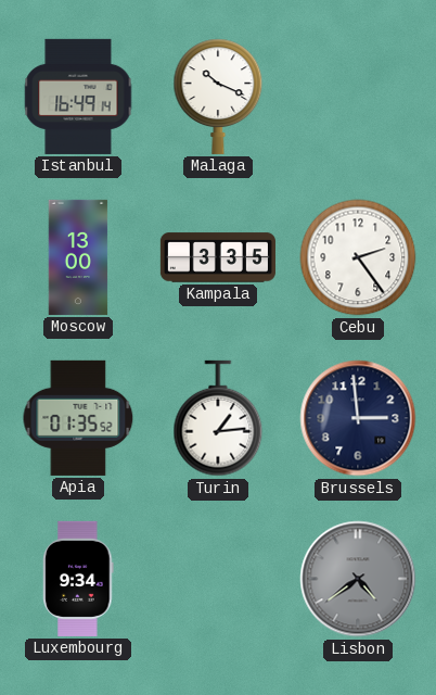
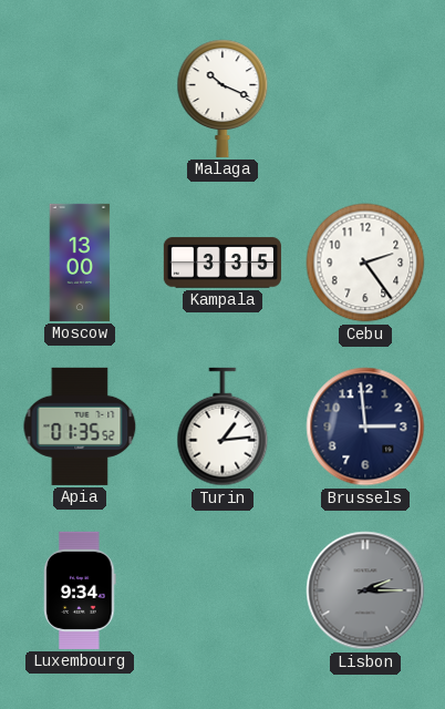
Istanbul: 16:49 -> none
Lisbon: 4:39 -> 2:15
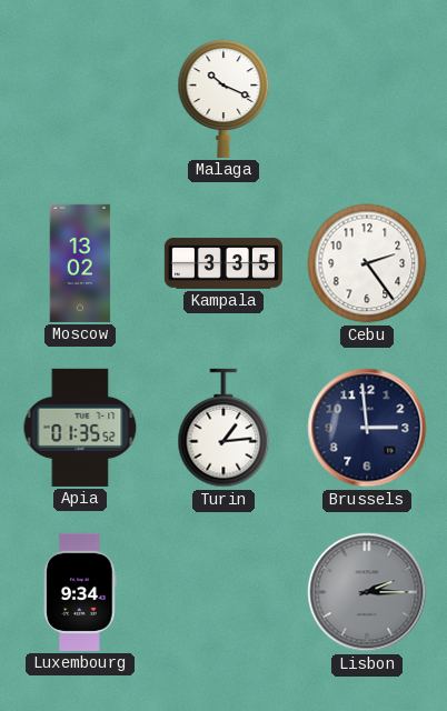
Moscow: 13:00 -> 13:02
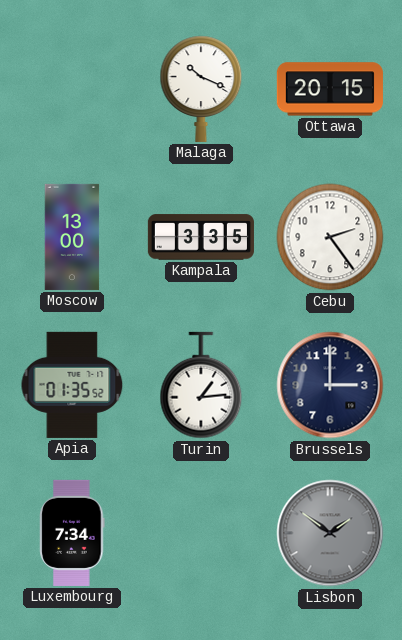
Ottawa: none -> 20:15
Moscow: 13:02 -> 13:00
Brussels: 2:59 -> 3:00
Luxembourg: 9:34 -> 7:34
Lisbon: 2:15 -> 1:51
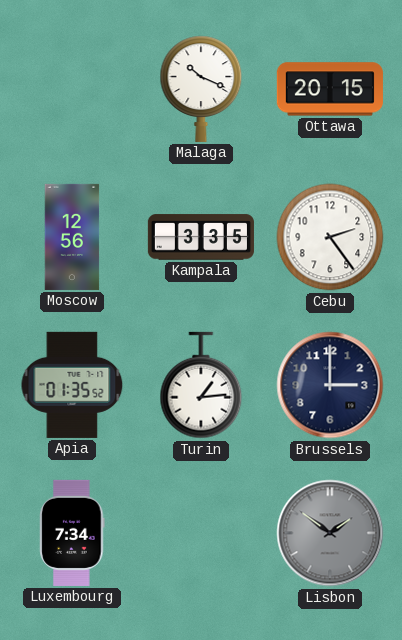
Moscow: 13:00 -> 12:56
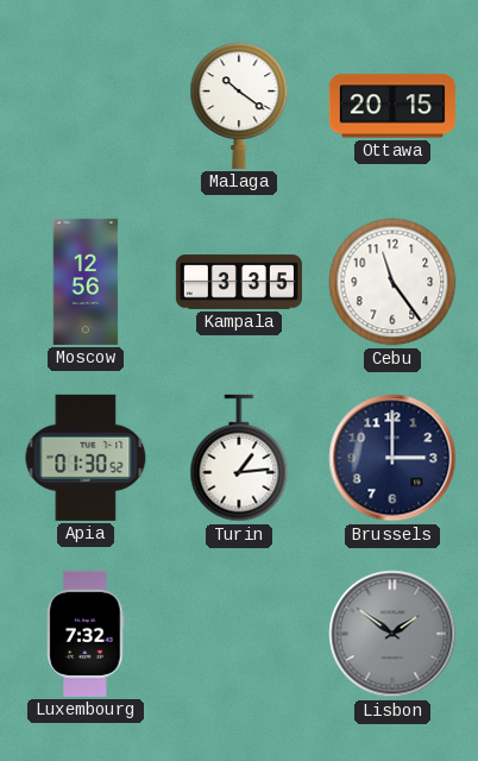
Malaga: 10:19 -> 10:21
Cebu: 2:24 -> 11:24
Apia: 01:35 -> 01:30
Luxembourg: 7:34 -> 7:32
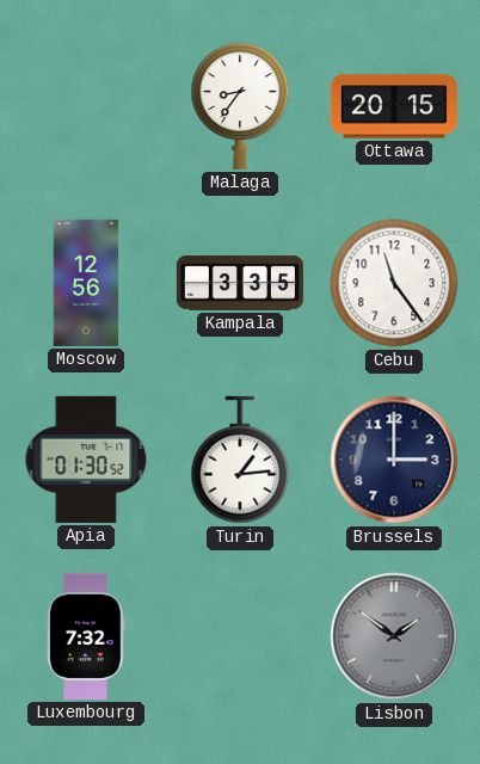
Malaga: 10:21 -> 8:36
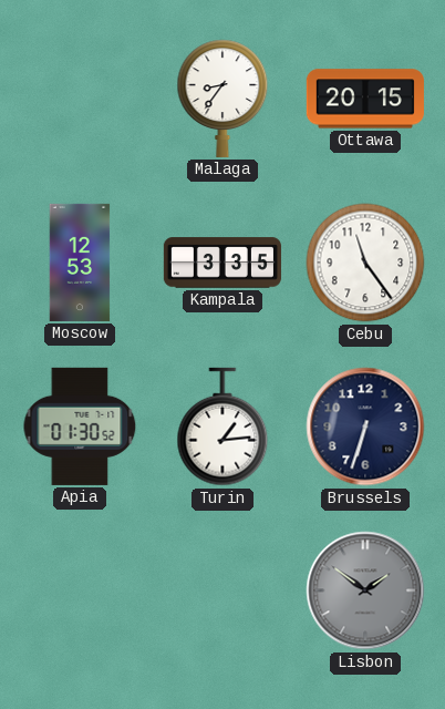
Moscow: 12:56 -> 12:53
Brussels: 3:00 -> 6:33
Luxembourg: 7:32 -> none
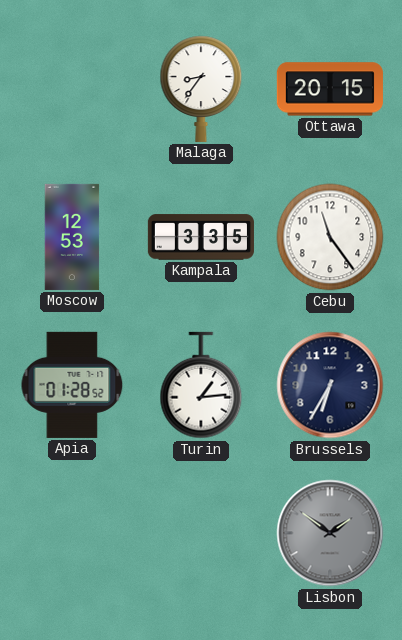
Apia: 01:30 -> 01:28
Brussels: 6:33 -> 6:35
